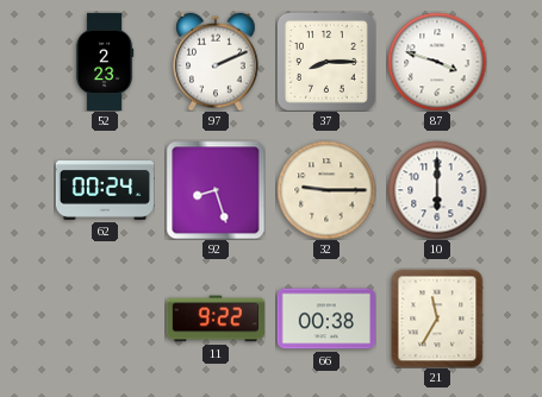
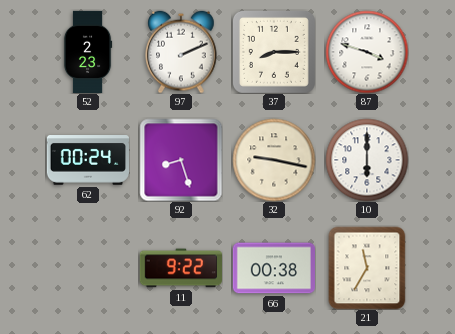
32: 9:15 -> 9:17
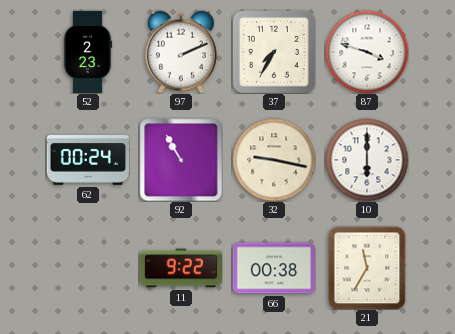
37: 8:15 -> 7:35
92: 8:27 -> 10:55
